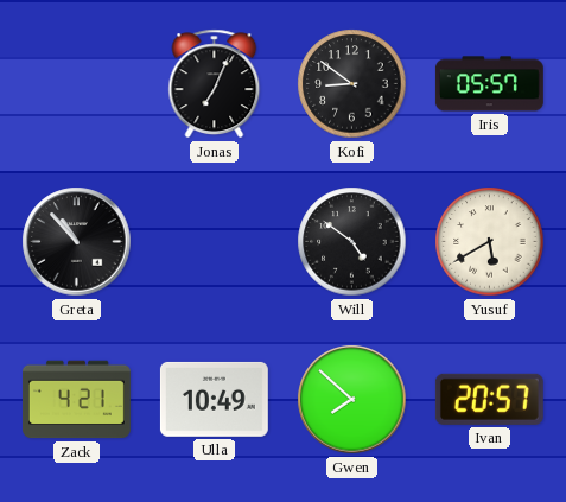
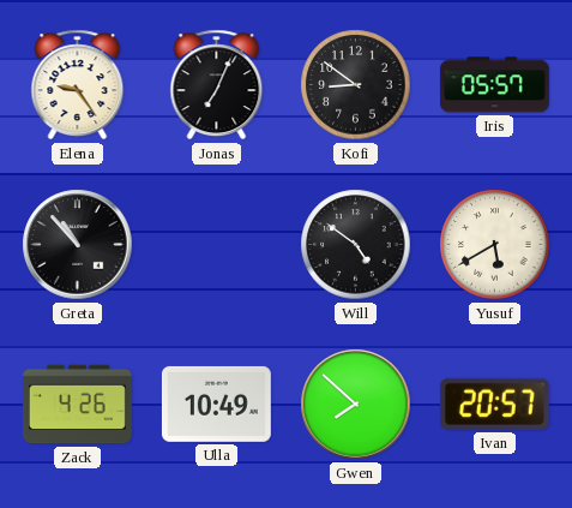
Elena: none -> 9:24
Zack: 4:21 -> 4:26
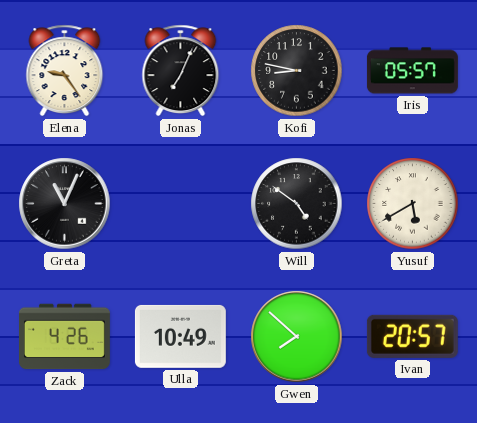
Kofi: 8:51 -> 8:47
Greta: 10:53 -> 11:04
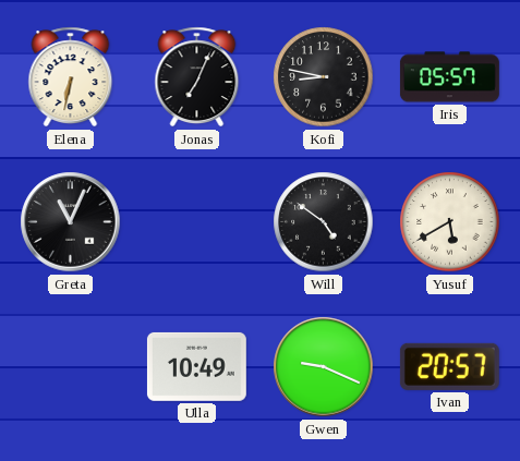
Elena: 9:24 -> 6:32
Zack: 4:26 -> none
Gwen: 7:52 -> 9:19
